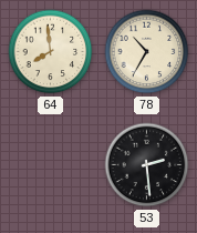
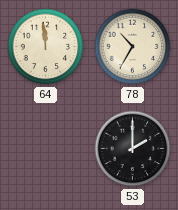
64: 7:59 -> 11:59
53: 2:29 -> 2:00
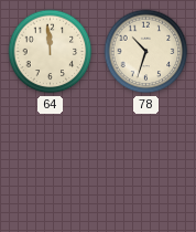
78: 10:35 -> 10:33
53: 2:00 -> none
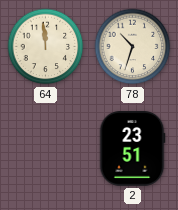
2: none -> 23:51
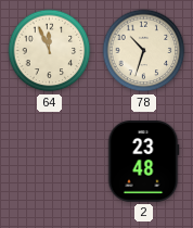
64: 11:59 -> 11:56
2: 23:51 -> 23:48
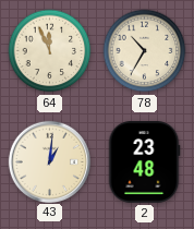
78: 10:33 -> 10:35
43: none -> 1:01
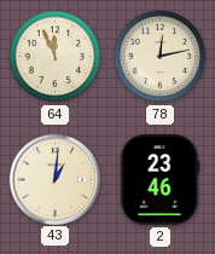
78: 10:35 -> 12:13
2: 23:48 -> 23:46
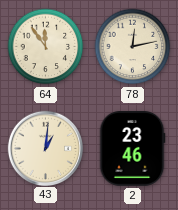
64: 11:56 -> 11:54
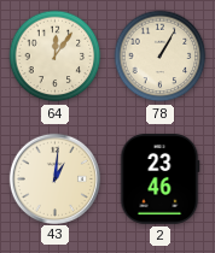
64: 11:54 -> 12:06
78: 12:13 -> 1:05
